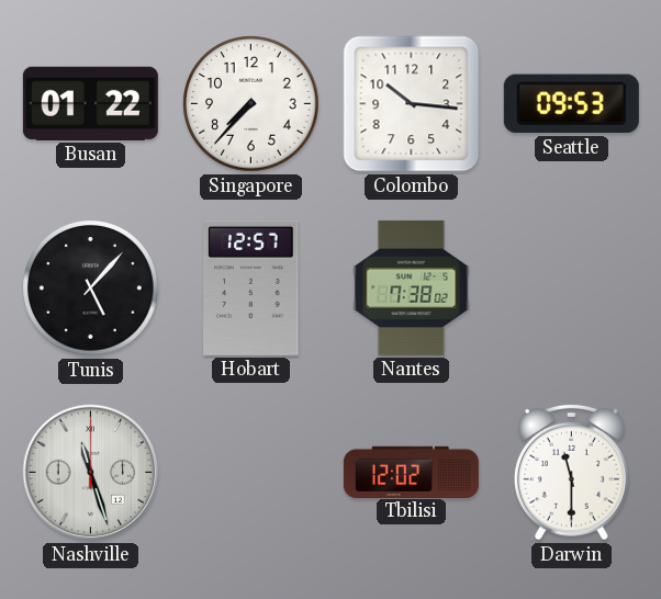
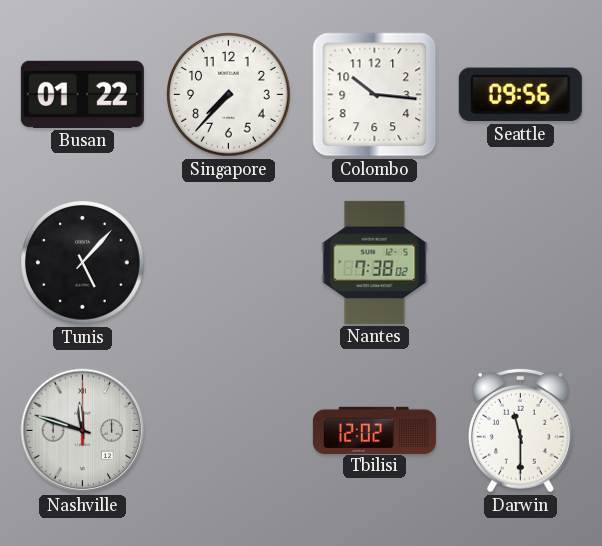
Seattle: 09:53 -> 09:56
Hobart: 12:57 -> none
Nashville: 11:27 -> 11:48
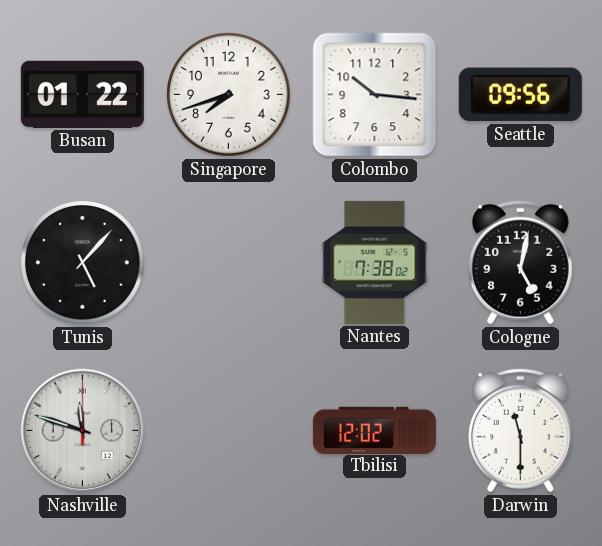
Singapore: 7:37 -> 7:42
Cologne: none -> 5:02
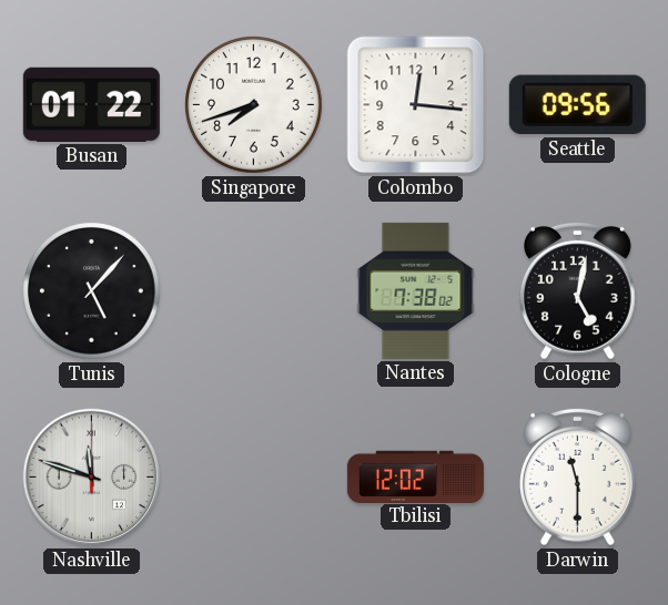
Colombo: 10:16 -> 12:16
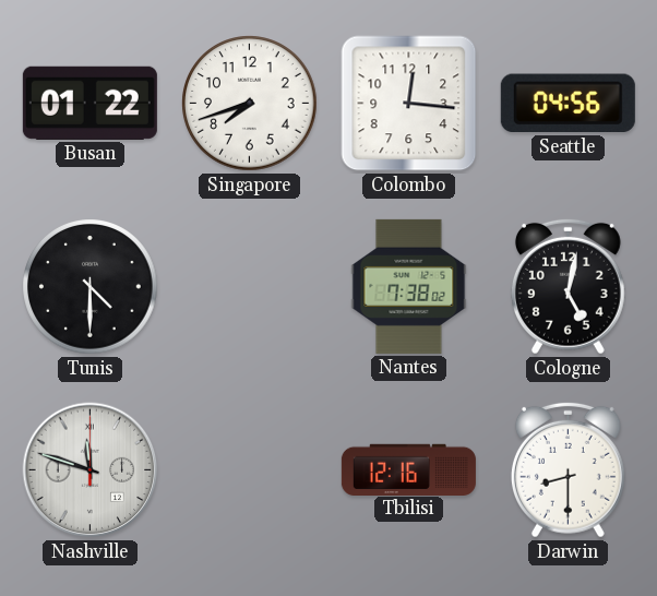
Seattle: 09:56 -> 04:56
Tunis: 5:07 -> 4:30
Tbilisi: 12:02 -> 12:16
Darwin: 11:30 -> 8:30
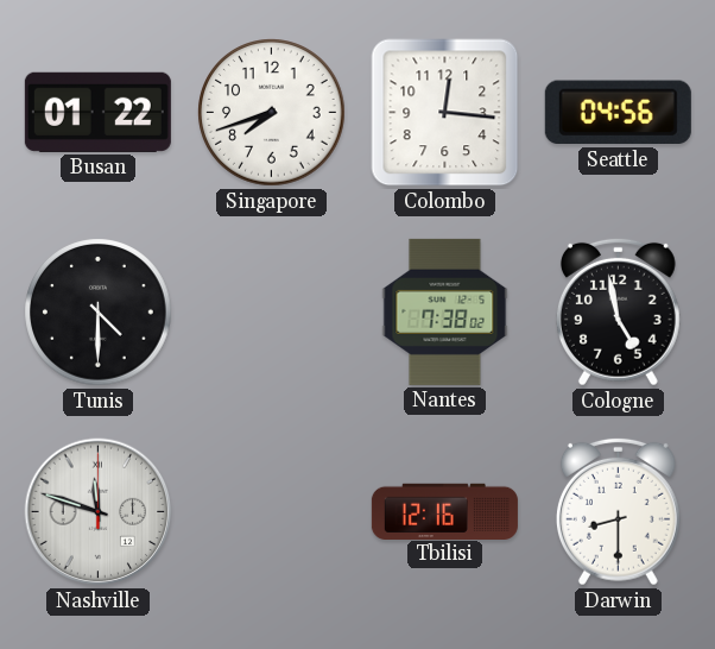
Cologne: 5:02 -> 4:58
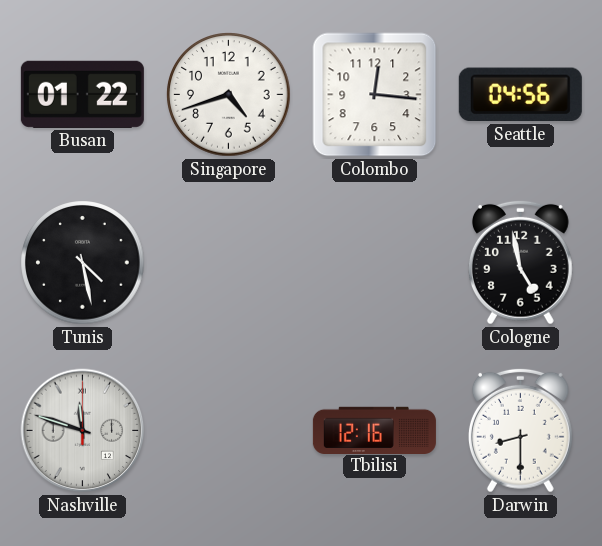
Singapore: 7:42 -> 4:42
Tunis: 4:30 -> 4:28
Nantes: 7:38 -> none
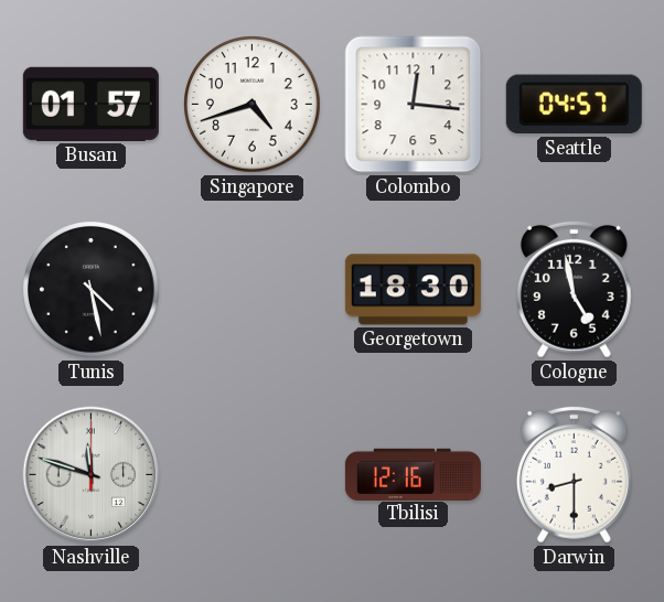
Busan: 01:22 -> 01:57
Seattle: 04:56 -> 04:57
Georgetown: none -> 18:30
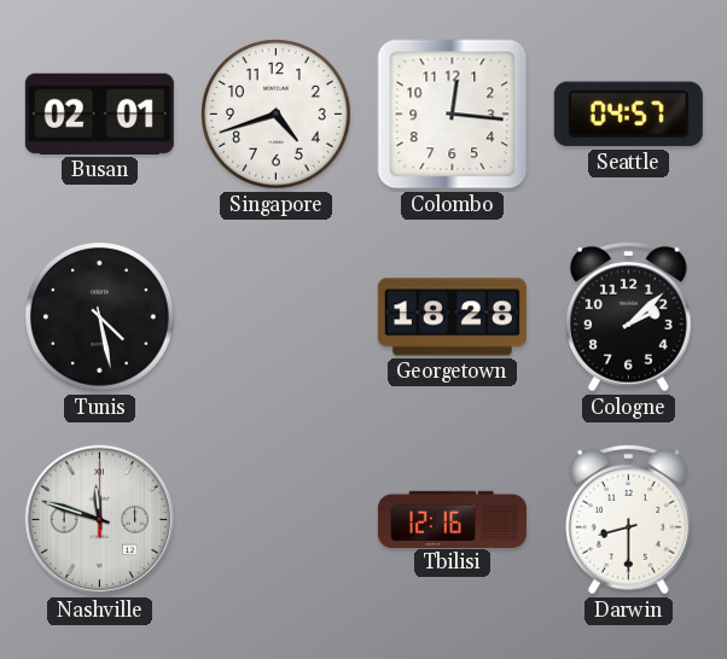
Busan: 01:57 -> 02:01
Georgetown: 18:30 -> 18:28
Cologne: 4:58 -> 2:08
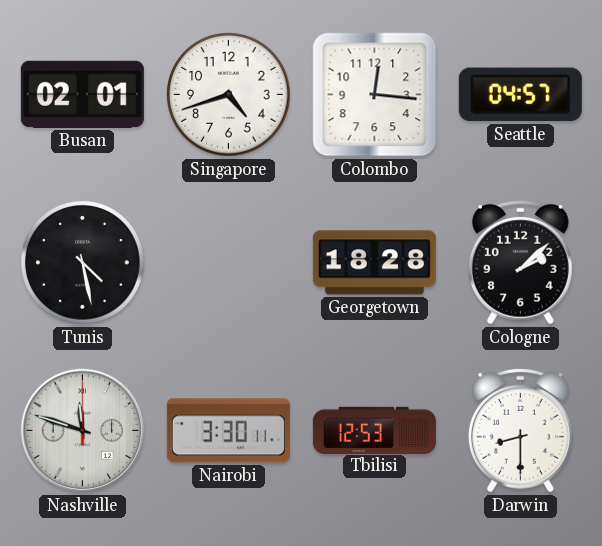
Nairobi: none -> 3:30
Tbilisi: 12:16 -> 12:53
